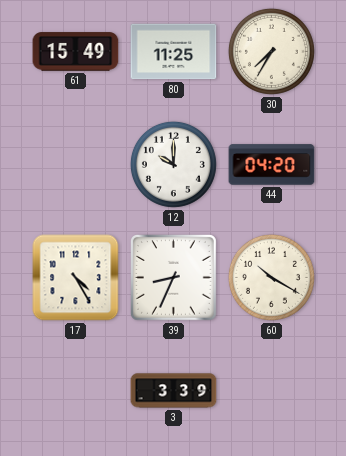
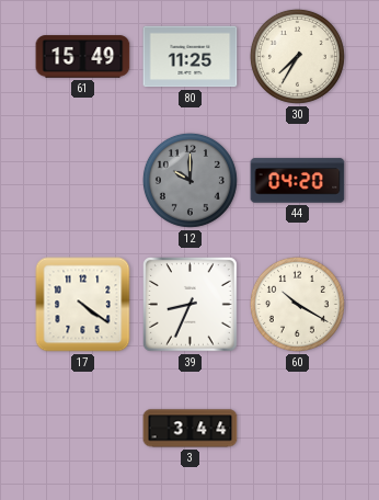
12 dial: white -> grey
17: 4:25 -> 4:21
3: 3:39 -> 3:44
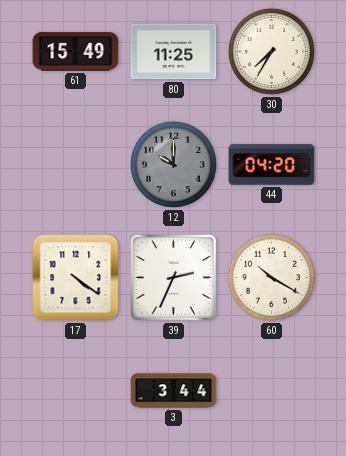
39: 8:34 -> 2:34
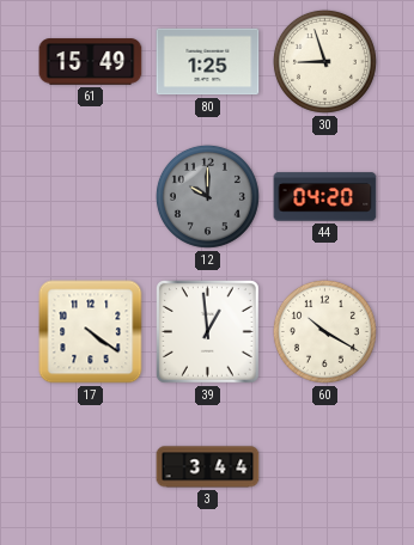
80: 11:25 -> 1:25
30: 7:35 -> 8:57
39: 2:34 -> 12:59
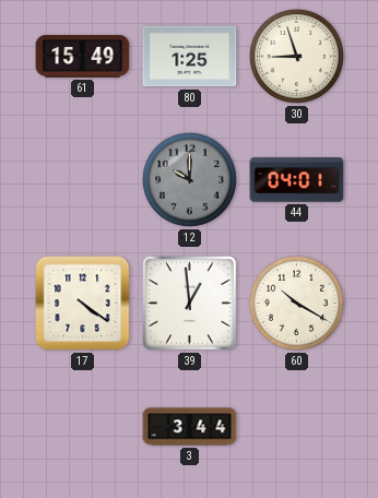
44: 04:20 -> 04:01
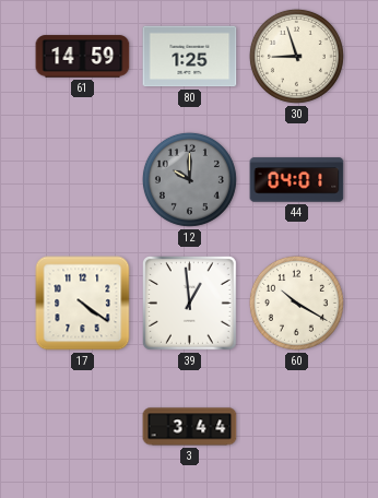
61: 15:49 -> 14:59
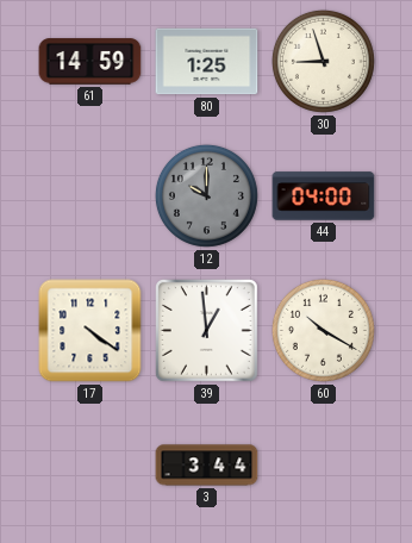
44: 04:01 -> 04:00
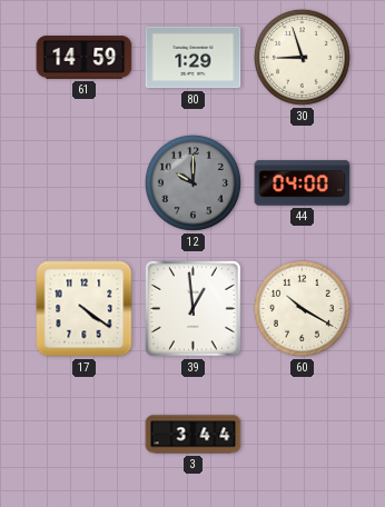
80: 1:25 -> 1:29
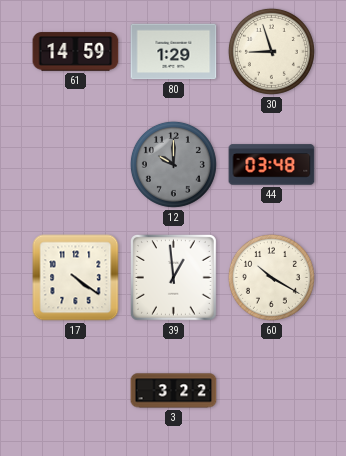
44: 04:00 -> 03:48
3: 3:44 -> 3:22
